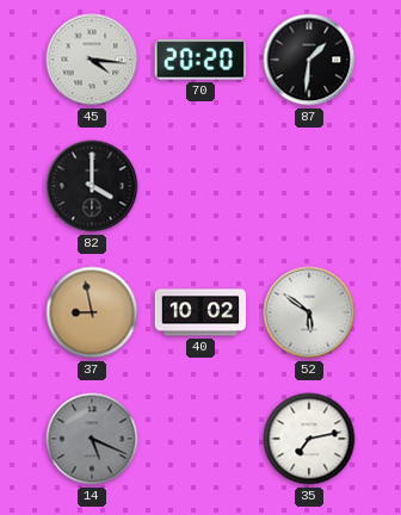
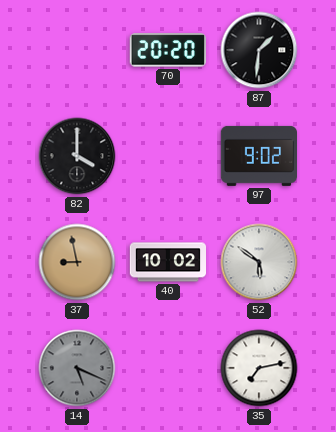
45: 4:16 -> none
97: none -> 9:02
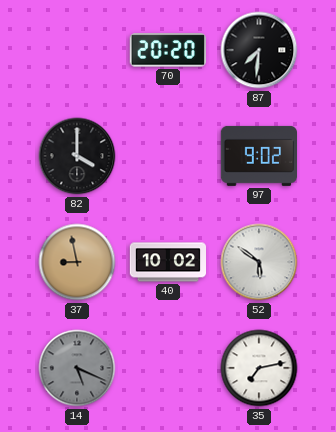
87: 1:31 -> 7:31
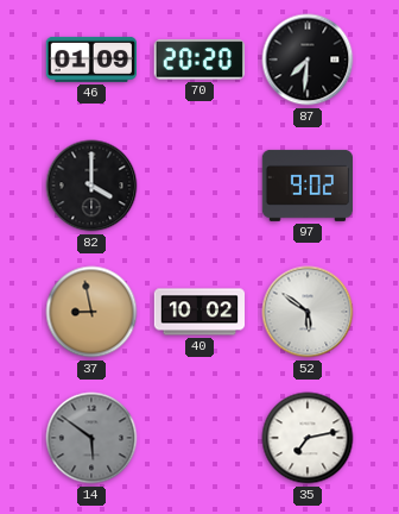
46: none -> 01:09
14: 5:19 -> 5:51
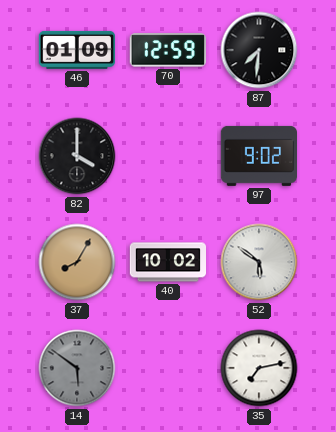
70: 20:20 -> 12:59
37: 8:58 -> 8:05
